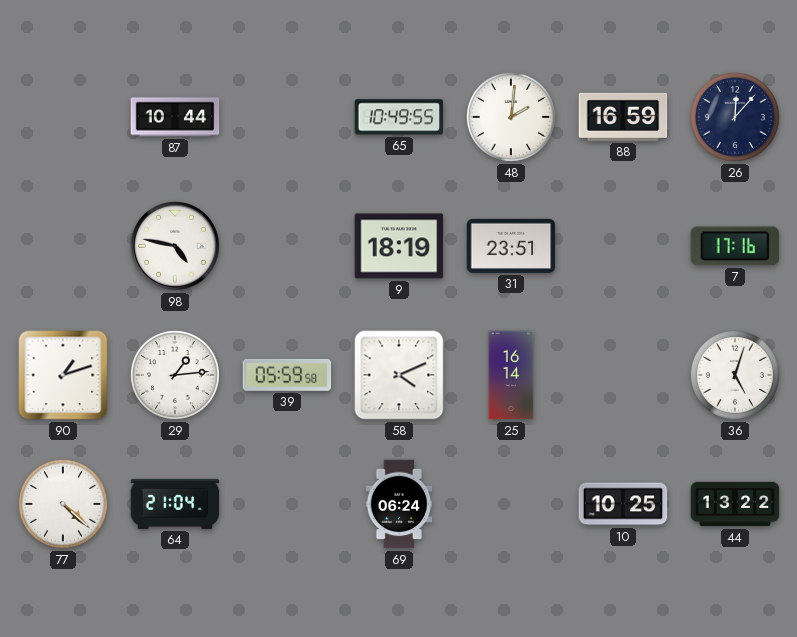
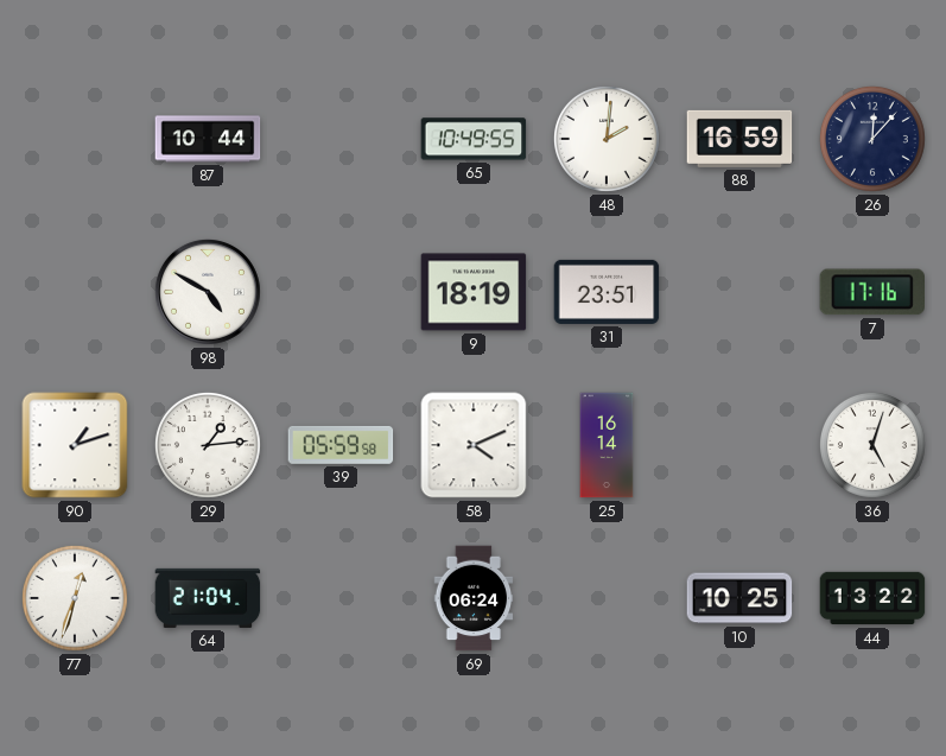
98: 4:47 -> 4:50
77: 4:22 -> 12:33
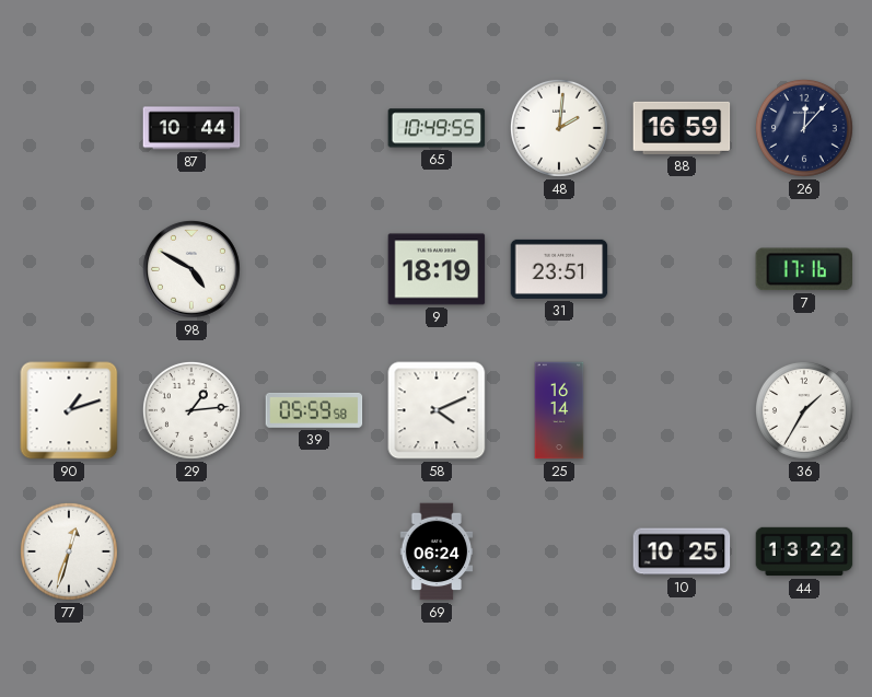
36: 5:03 -> 1:35
64: 21:04 -> none
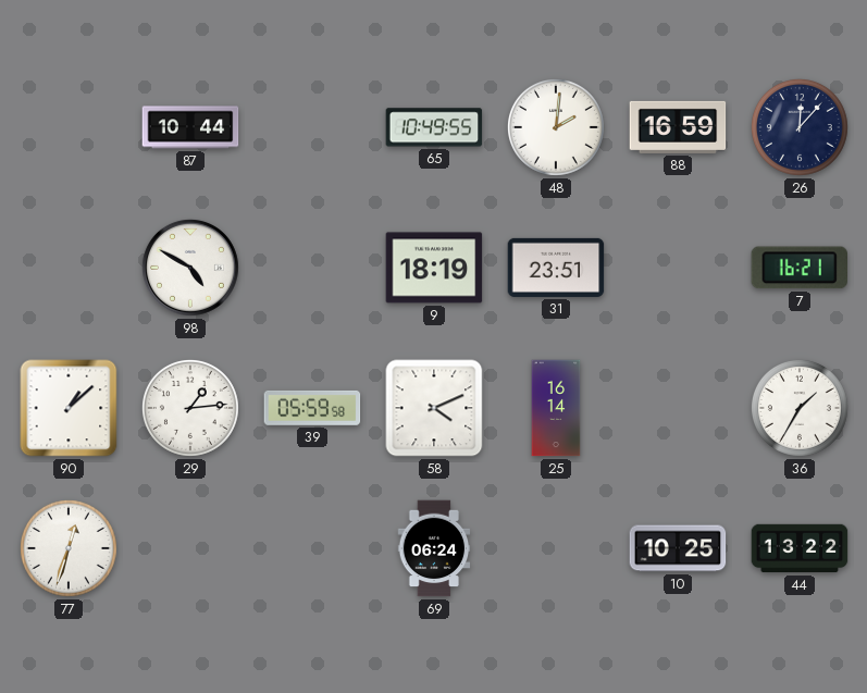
7: 17:16 -> 16:21
90: 1:12 -> 1:08
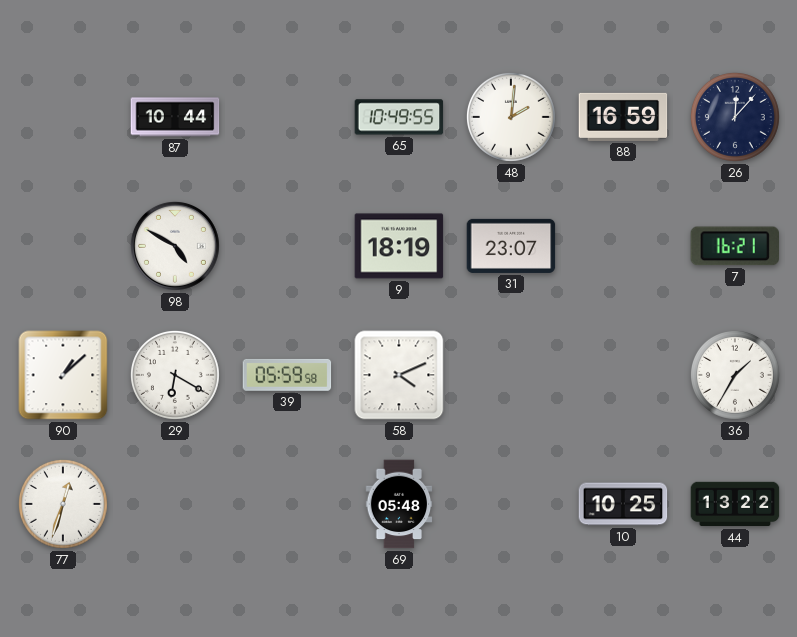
31: 23:51 -> 23:07
29: 1:14 -> 6:20
25: 16:14 -> none
69: 06:24 -> 05:48
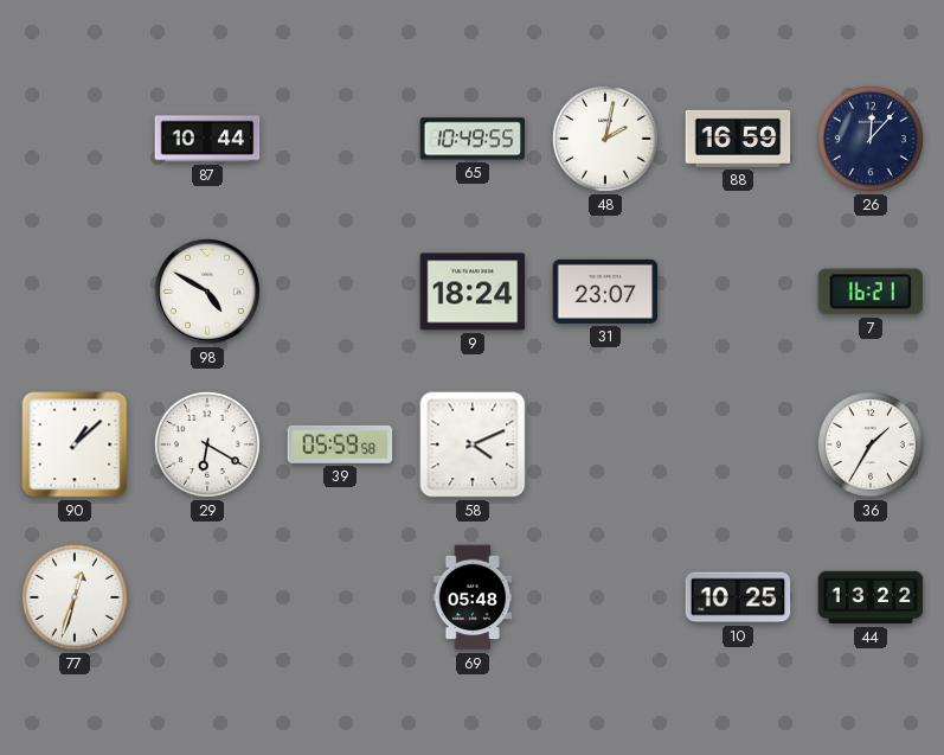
48: 2:01 -> 2:02
9: 18:19 -> 18:24
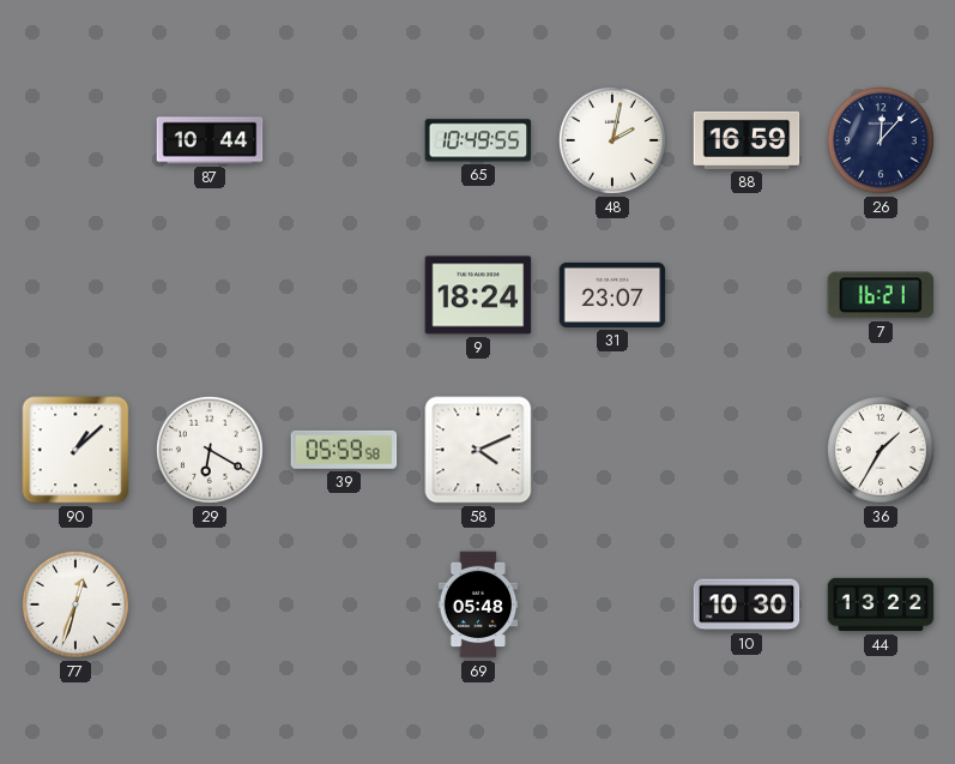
98: 4:50 -> none
10: 10:25 -> 10:30
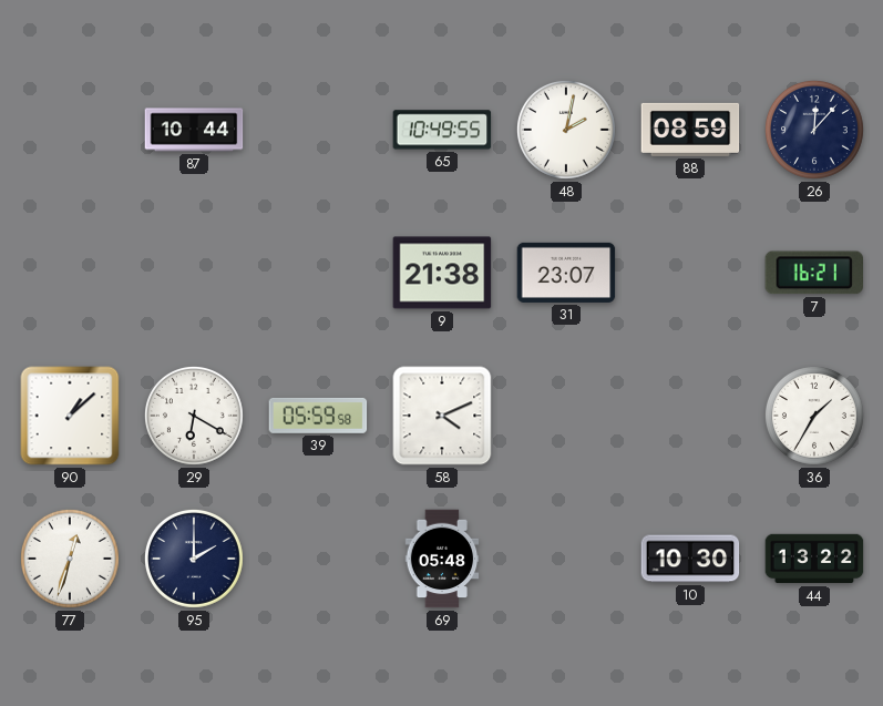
88: 16:59 -> 08:59
9: 18:24 -> 21:38
95: none -> 2:00
